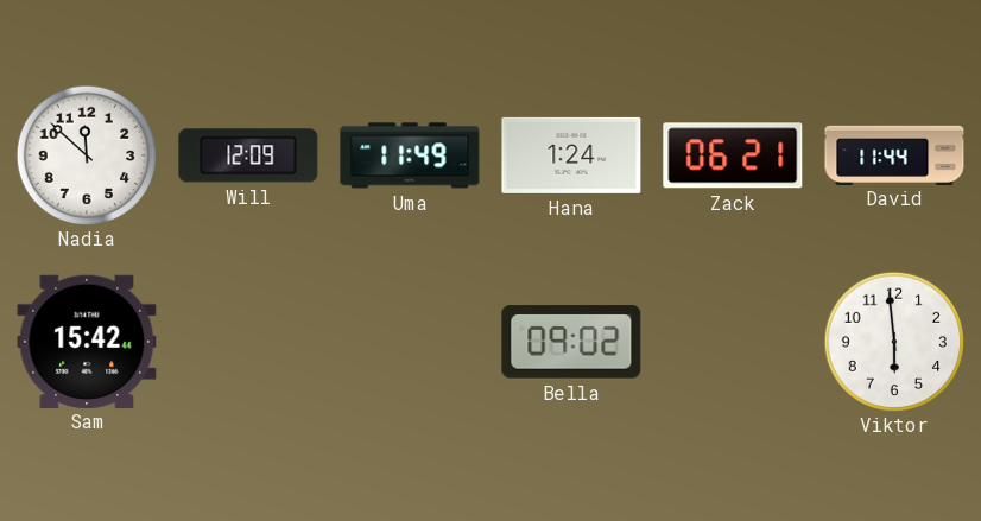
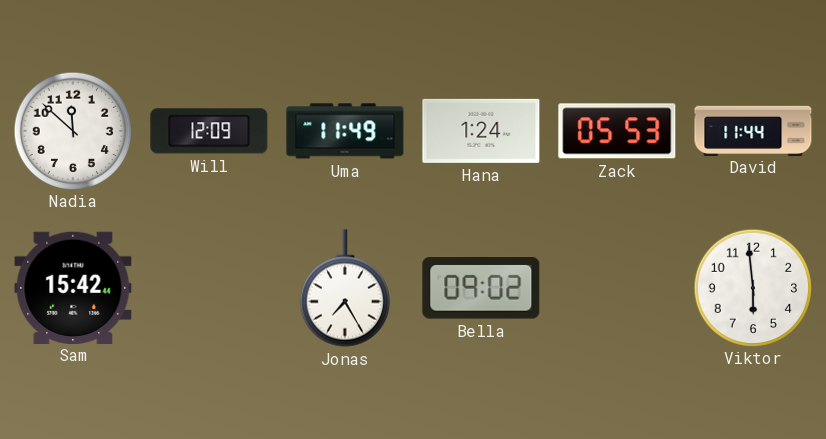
Zack: 06:21 -> 05:53
Jonas: none -> 7:25
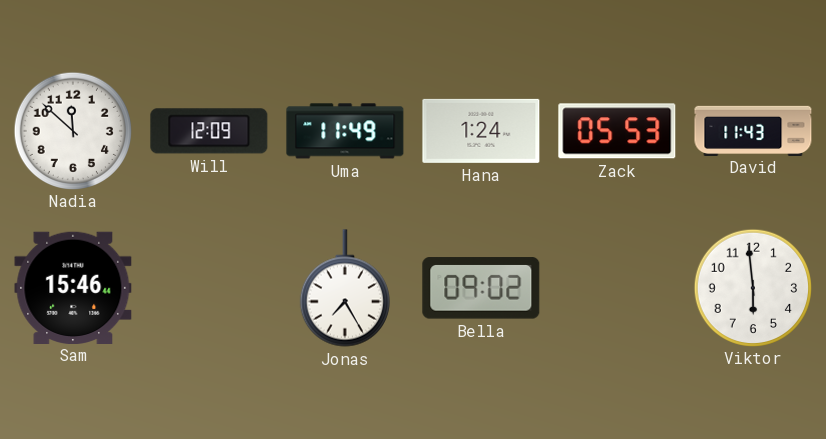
David: 11:44 -> 11:43
Sam: 15:42 -> 15:46
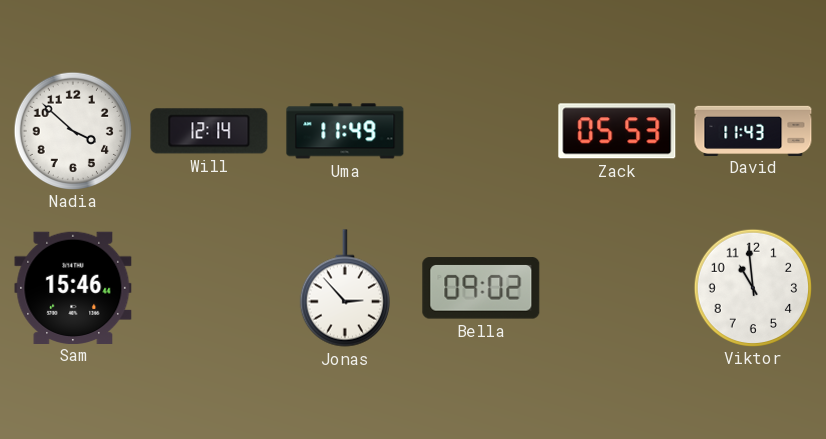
Nadia: 11:52 -> 3:52
Will: 12:09 -> 12:14
Hana: 1:24 -> none
Jonas: 7:25 -> 2:53
Viktor: 5:59 -> 10:59
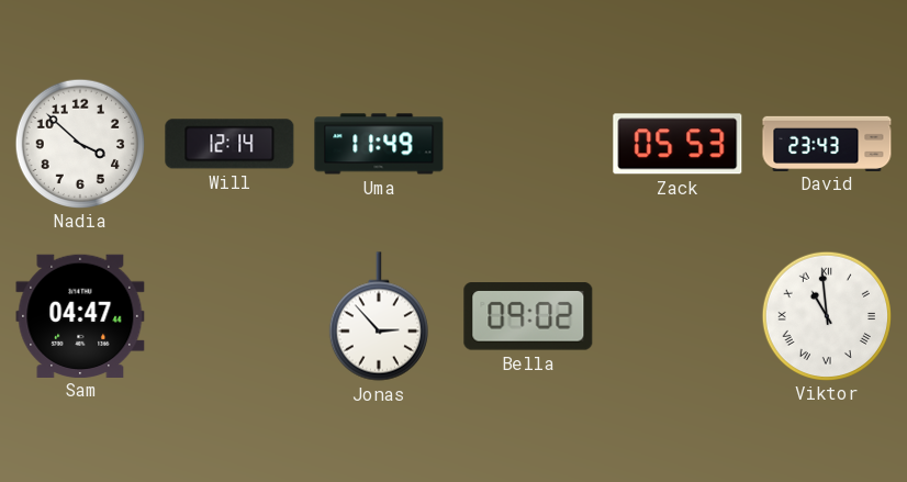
David: 11:43 -> 23:43
Sam: 15:46 -> 04:47
Viktor numerals: Arabic -> Roman
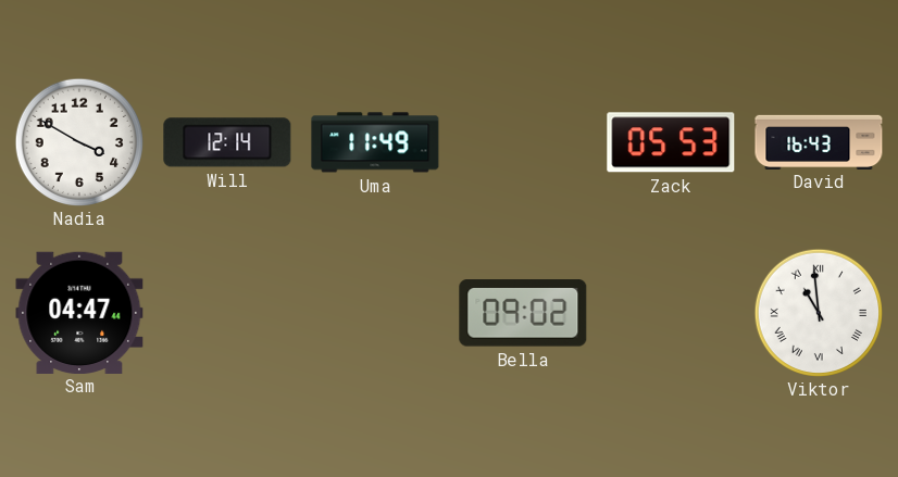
Nadia: 3:52 -> 3:50
David: 23:43 -> 16:43
Jonas: 2:53 -> none
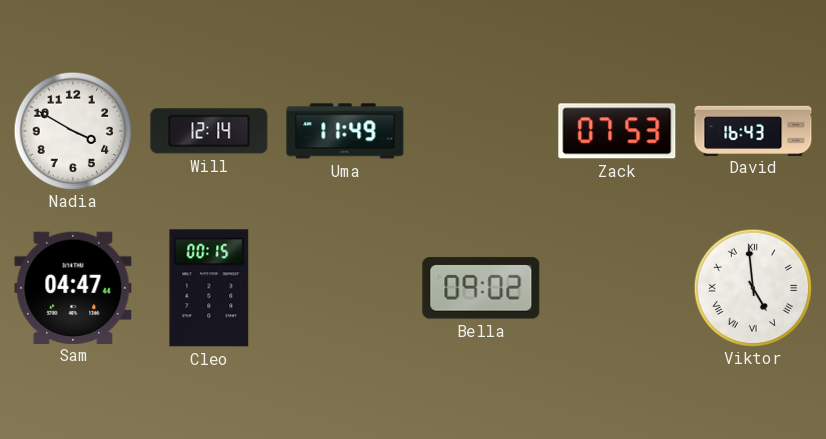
Zack: 05:53 -> 07:53
Cleo: none -> 00:15
Viktor: 10:59 -> 4:59
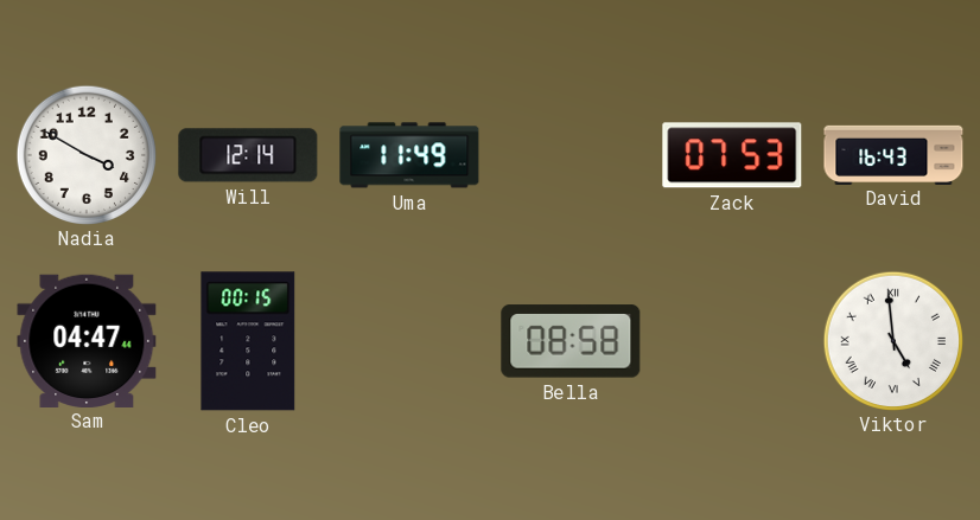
Bella: 09:02 -> 08:58
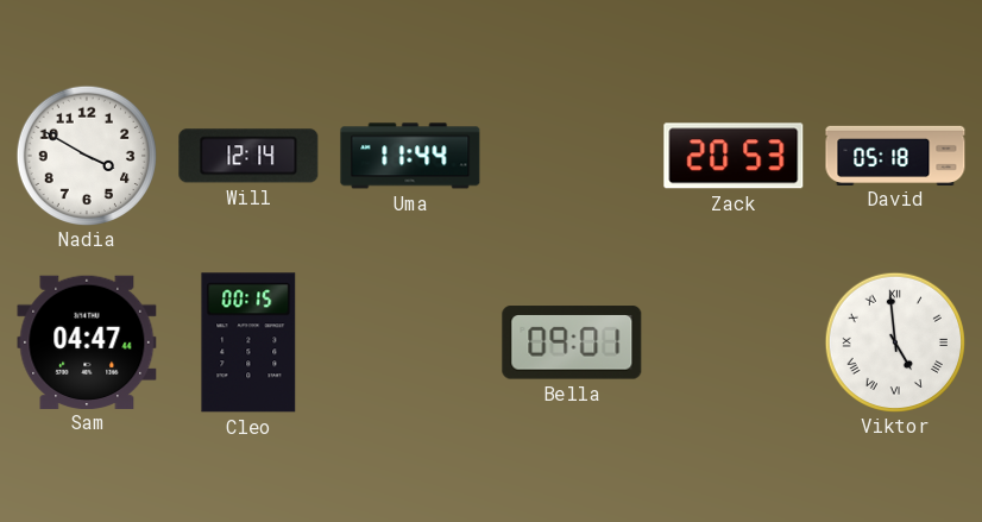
Uma: 11:49 -> 11:44
Zack: 07:53 -> 20:53
David: 16:43 -> 05:18
Bella: 08:58 -> 09:01
